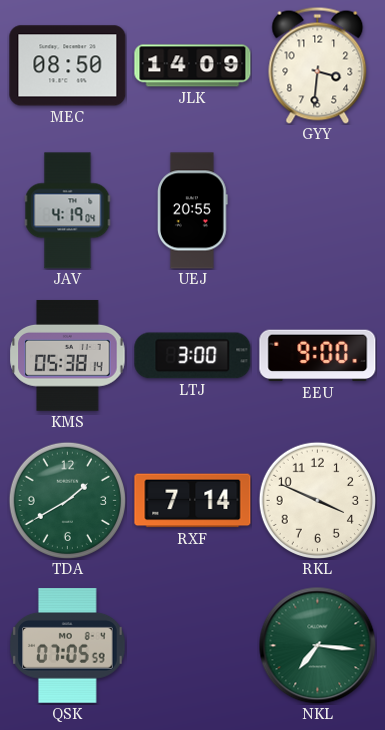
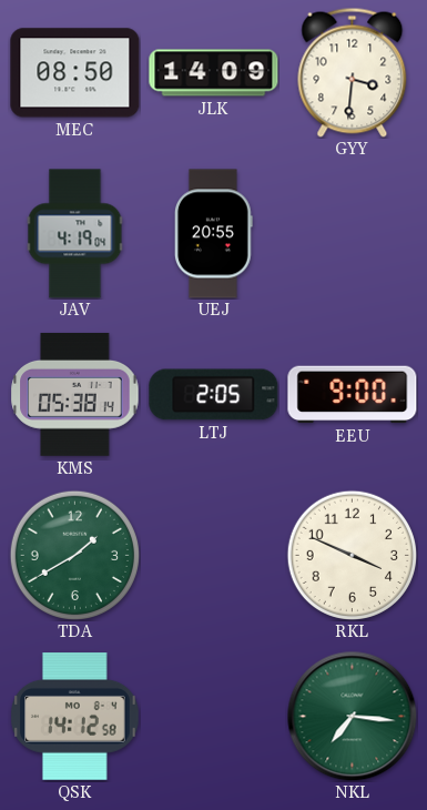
LTJ: 3:00 -> 2:05
RXF: 7:14 -> none
QSK: 07:05 -> 14:12
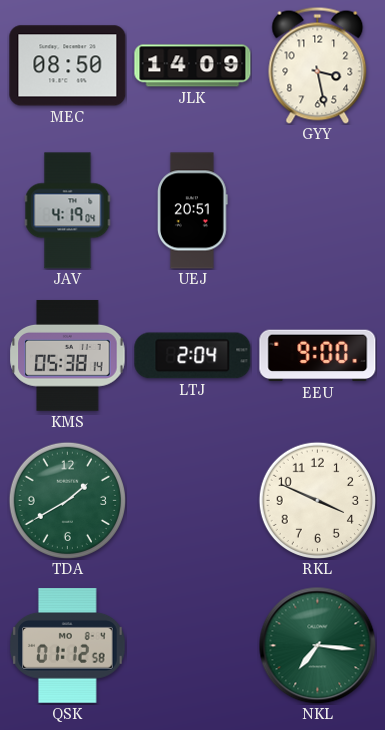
GYY: 3:31 -> 3:28
UEJ: 20:55 -> 20:51
LTJ: 2:05 -> 2:04
QSK: 14:12 -> 01:12
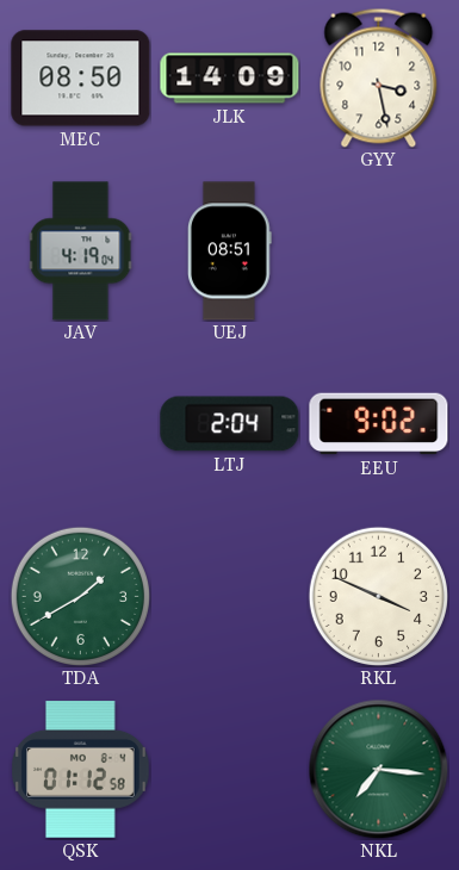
UEJ: 20:51 -> 08:51
KMS: 05:38 -> none
EEU: 9:00 -> 9:02
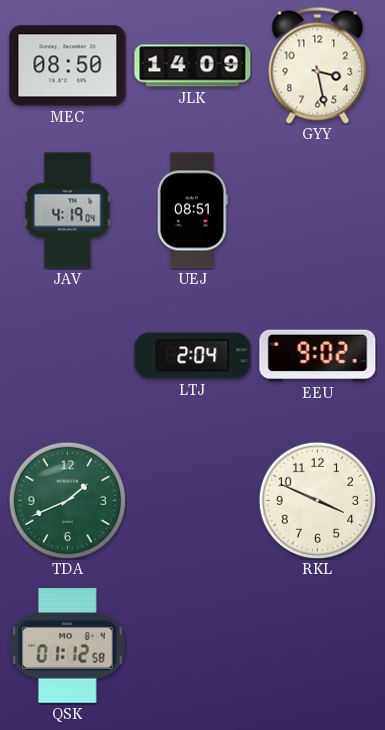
TDA: 1:40 -> 1:41
NKL: 7:16 -> none
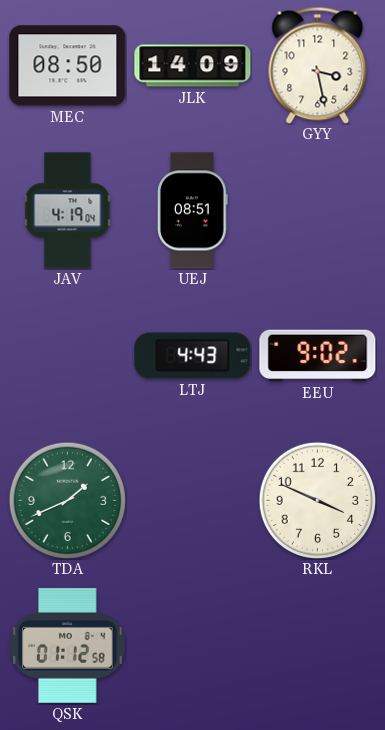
LTJ: 2:04 -> 4:43
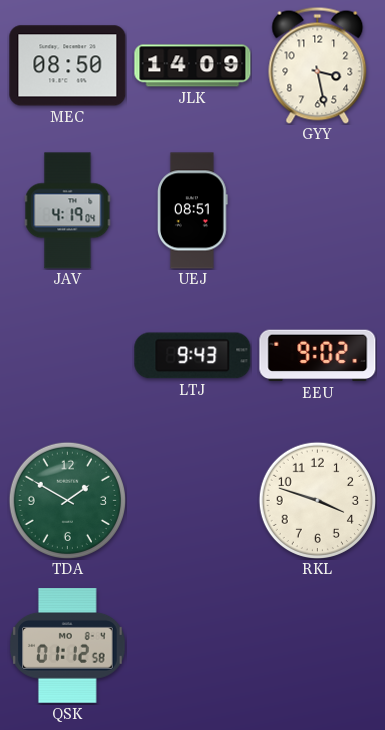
LTJ: 4:43 -> 9:43
TDA: 1:41 -> 1:50
RKL: 3:49 -> 3:48
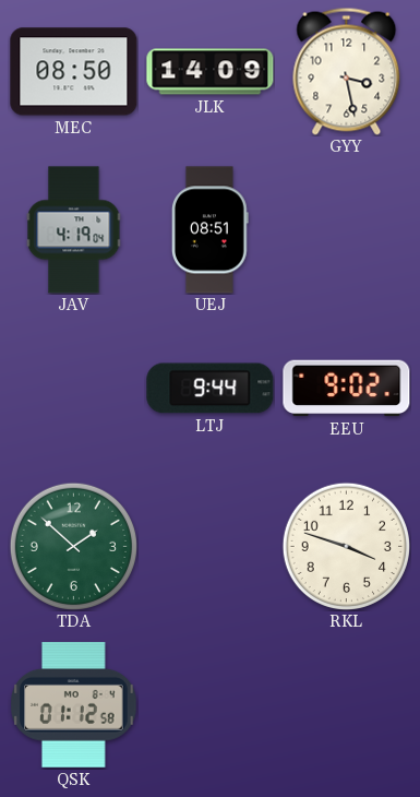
LTJ: 9:43 -> 9:44
TDA: 1:50 -> 1:52
